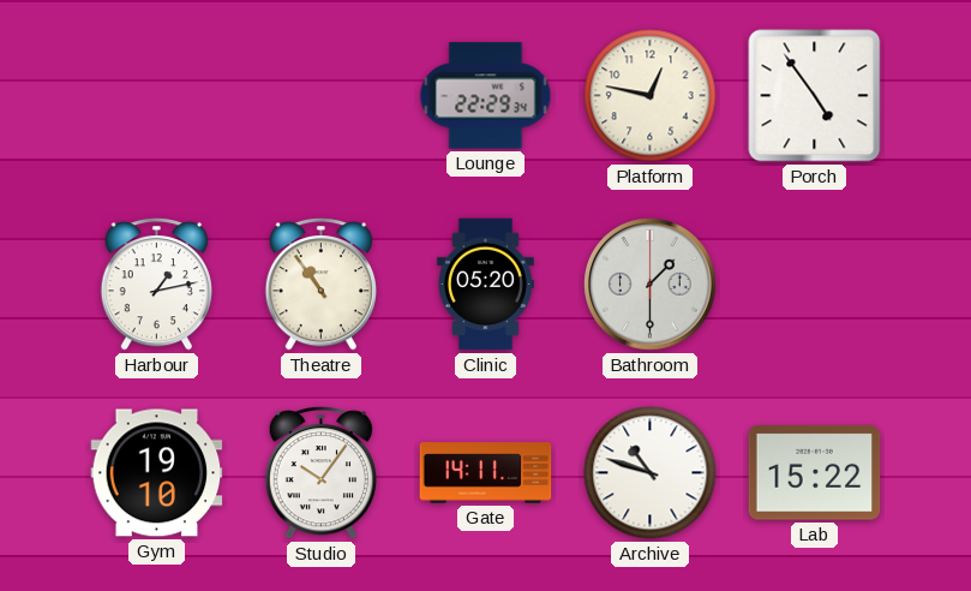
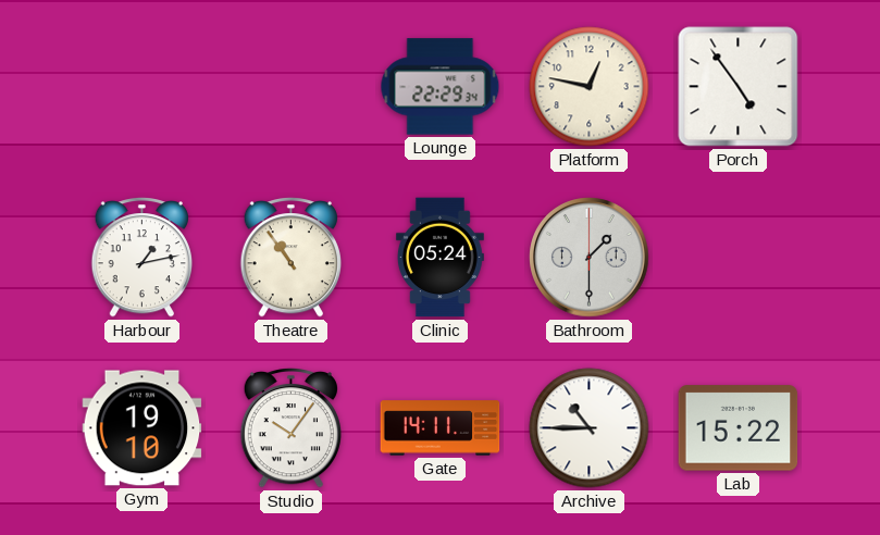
Clinic: 05:20 -> 05:24
Archive: 10:48 -> 10:45
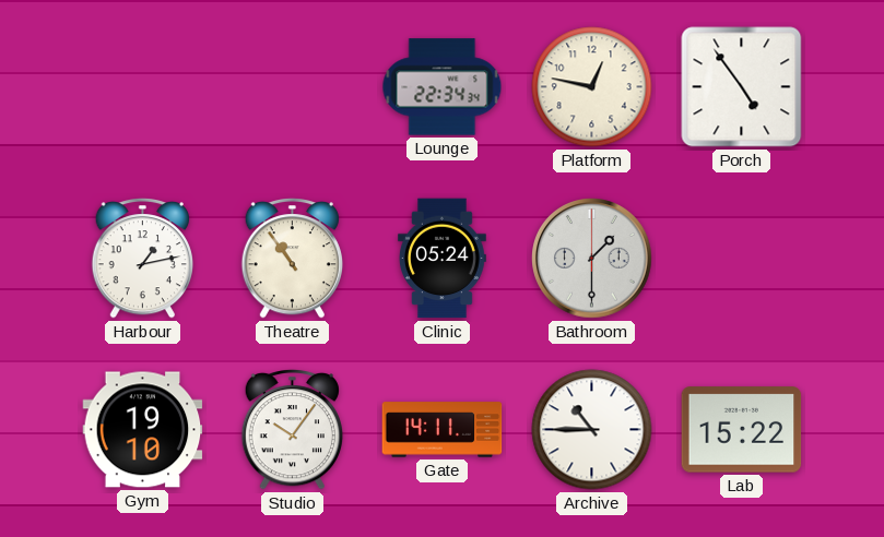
Lounge: 22:29 -> 22:34
